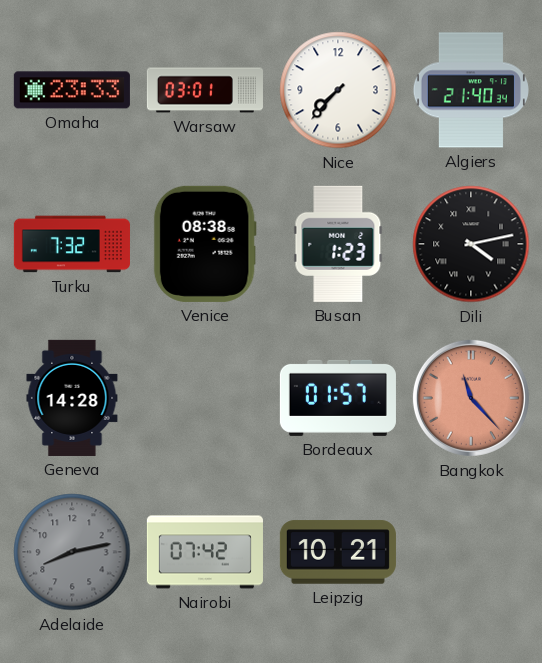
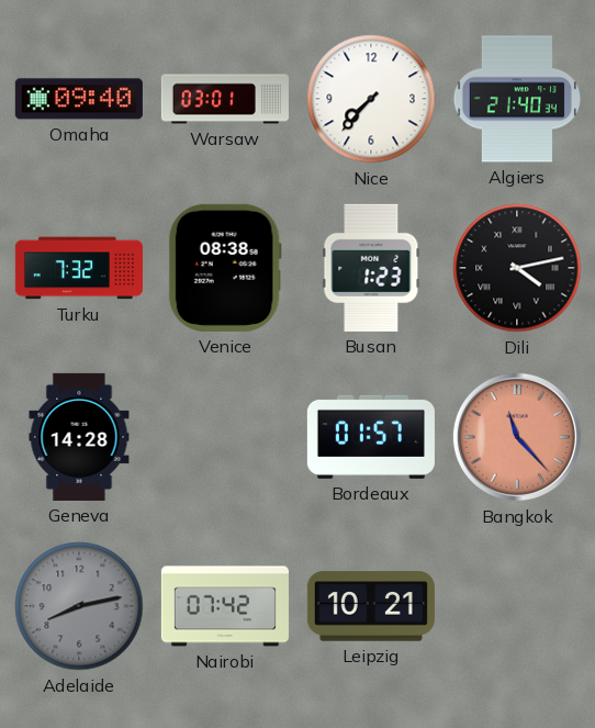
Omaha: 23:33 -> 09:40
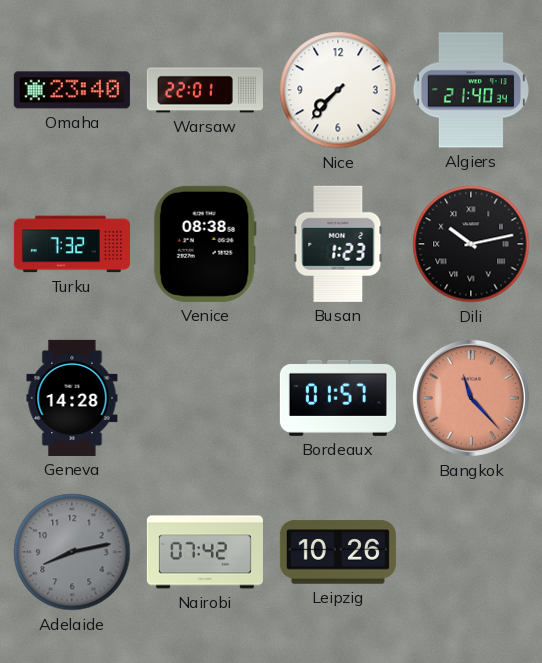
Omaha: 09:40 -> 23:40
Warsaw: 03:01 -> 22:01
Dili: 4:13 -> 10:13
Leipzig: 10:21 -> 10:26
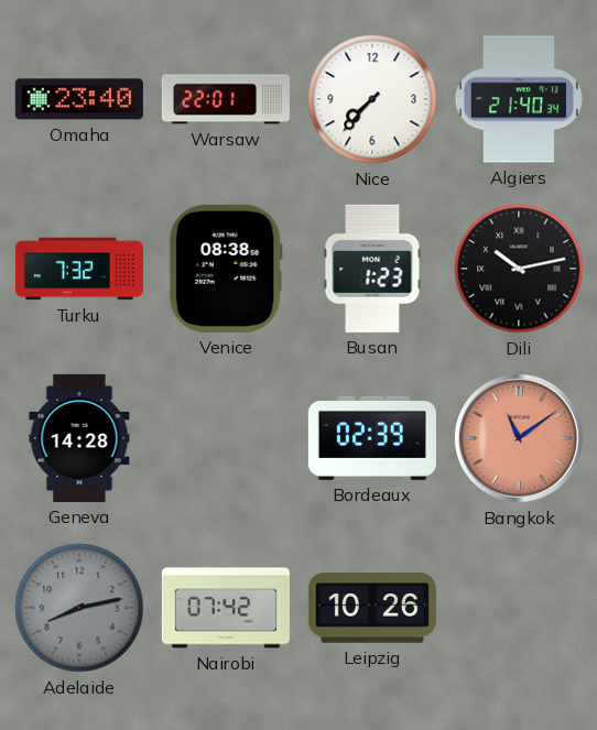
Bordeaux: 01:57 -> 02:39
Bangkok: 11:23 -> 11:09
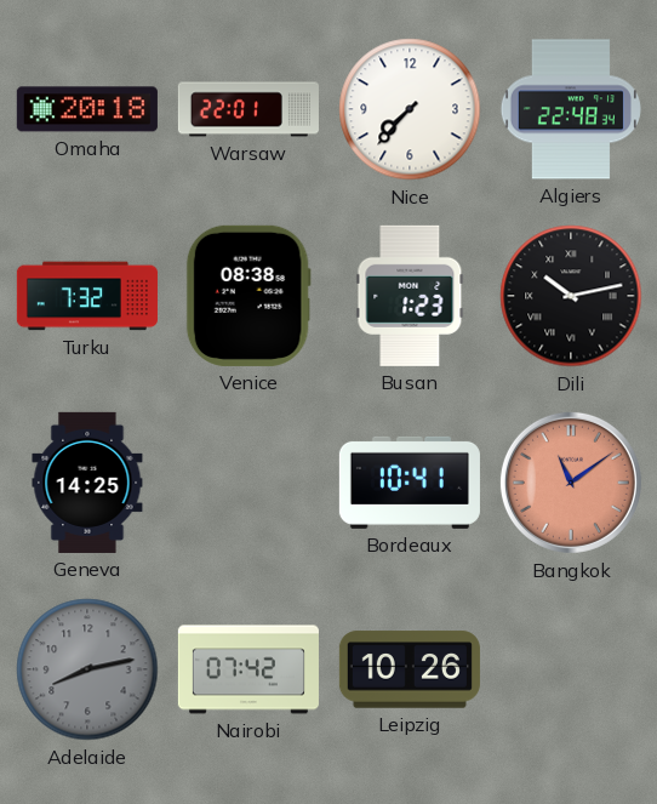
Omaha: 23:40 -> 20:18
Algiers: 21:40 -> 22:48
Geneva: 14:28 -> 14:25
Bordeaux: 02:39 -> 10:41
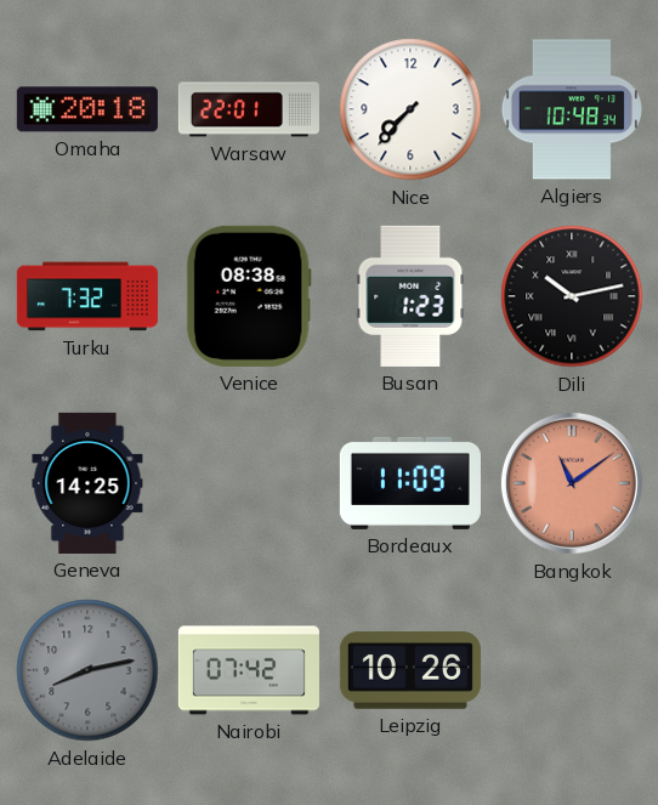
Algiers: 22:48 -> 10:48
Bordeaux: 10:41 -> 11:09
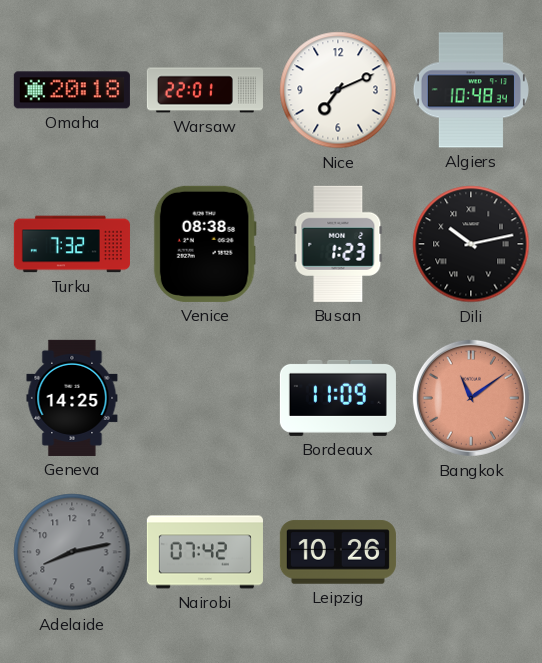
Nice: 7:37 -> 7:11
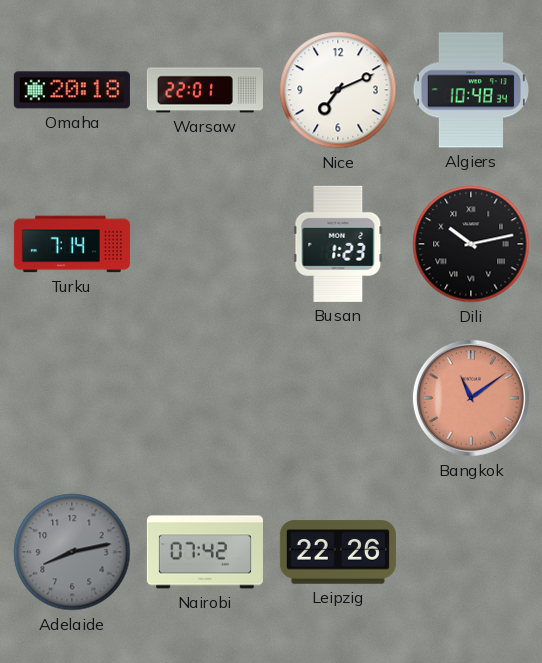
Turku: 7:32 -> 7:14
Venice: 08:38 -> none
Geneva: 14:25 -> none
Bordeaux: 11:09 -> none
Leipzig: 10:26 -> 22:26
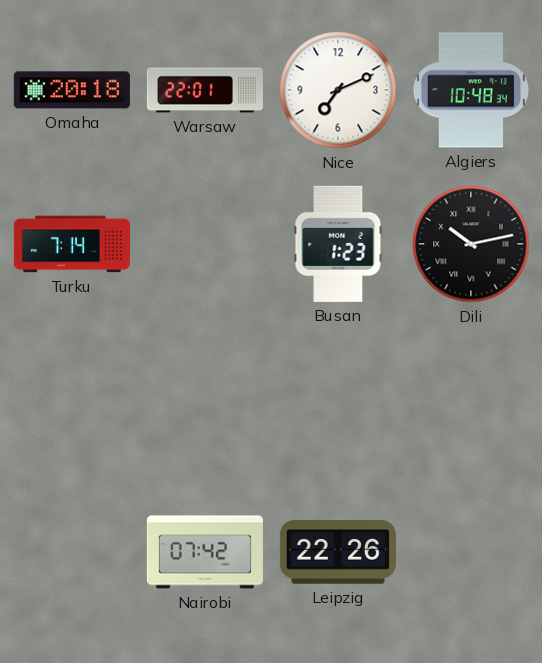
Bangkok: 11:09 -> none
Adelaide: 8:13 -> none
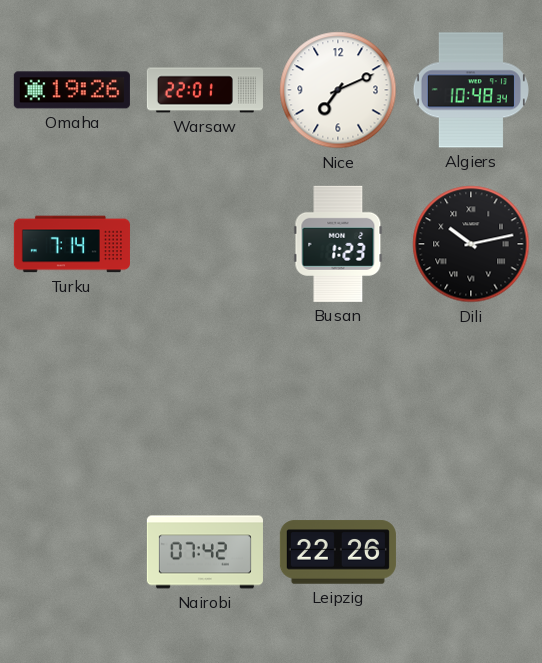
Omaha: 20:18 -> 19:26
